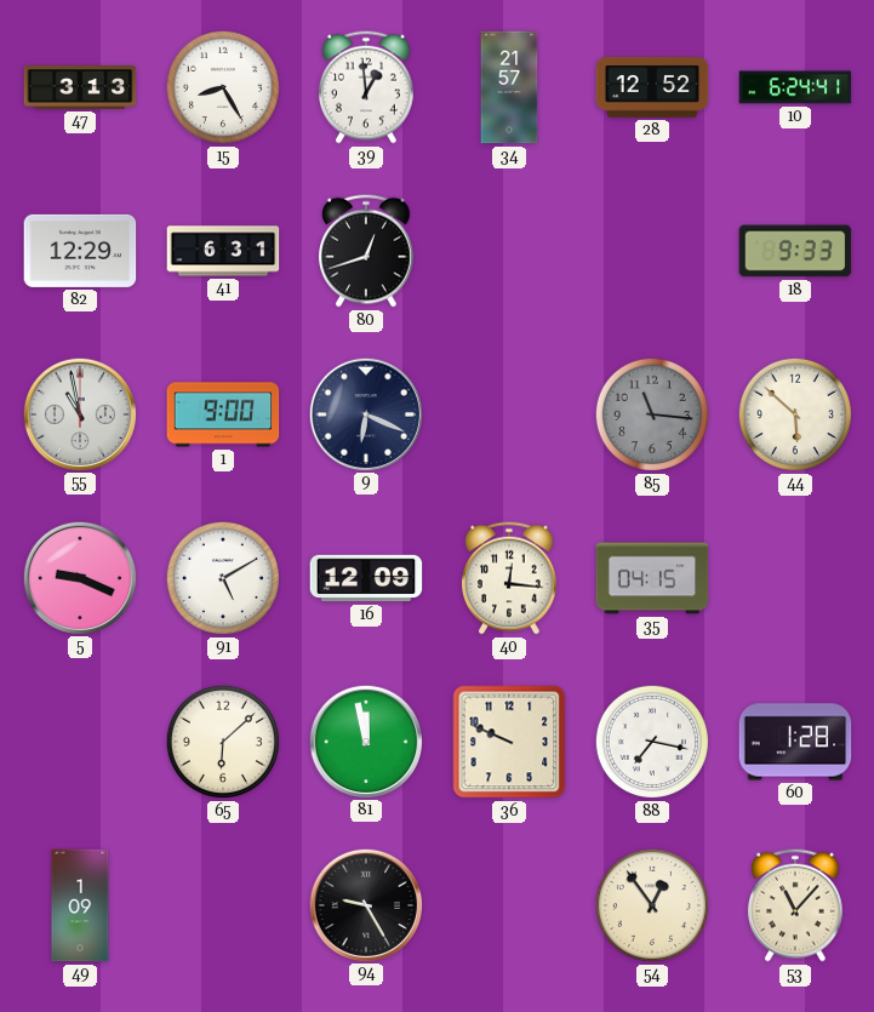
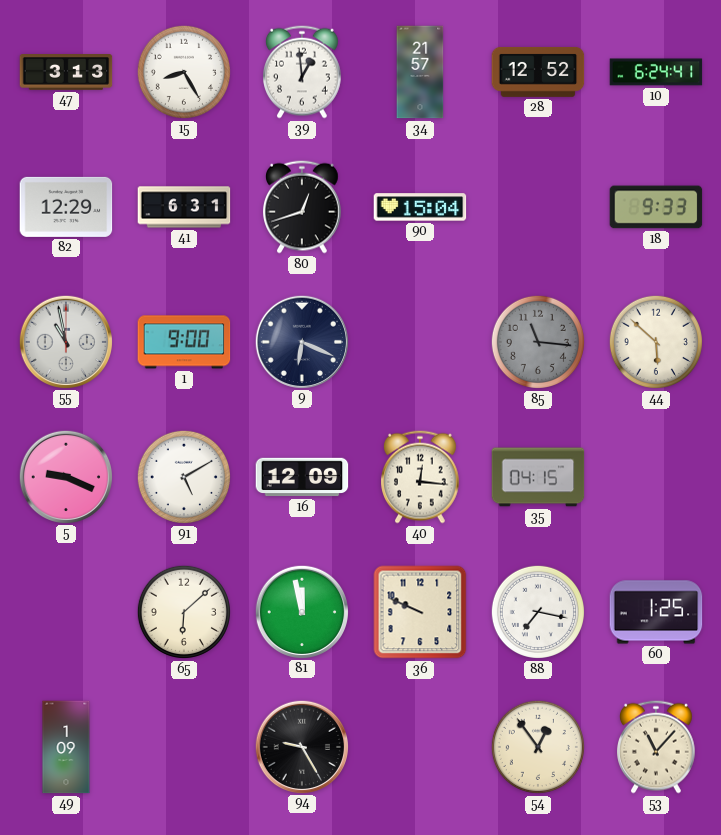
90: none -> 15:04
60: 1:28 -> 1:25
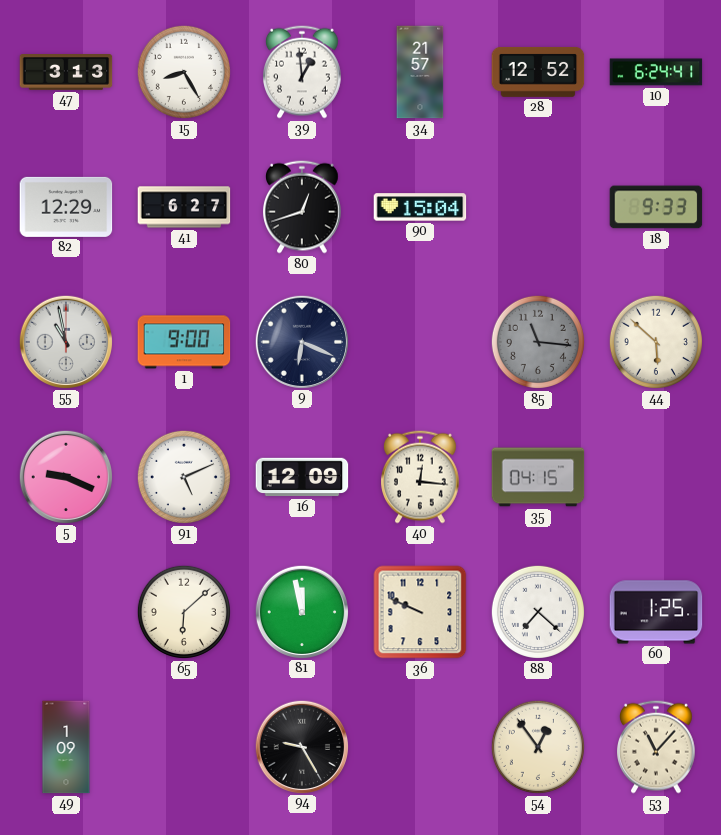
41: 6:31 -> 6:27
91: 5:10 -> 5:11
88: 7:17 -> 7:22
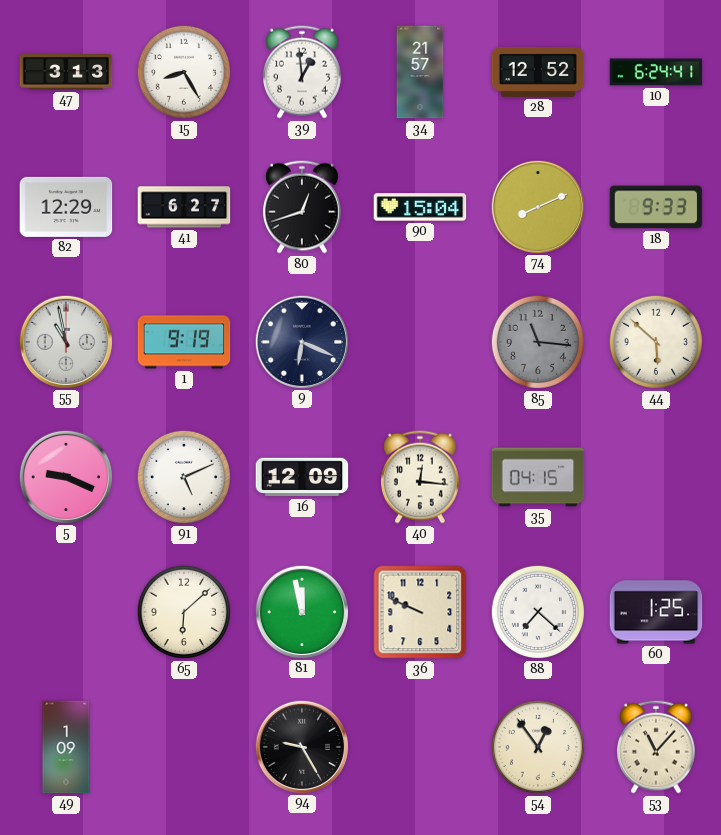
74: none -> 8:11
1: 9:00 -> 9:19
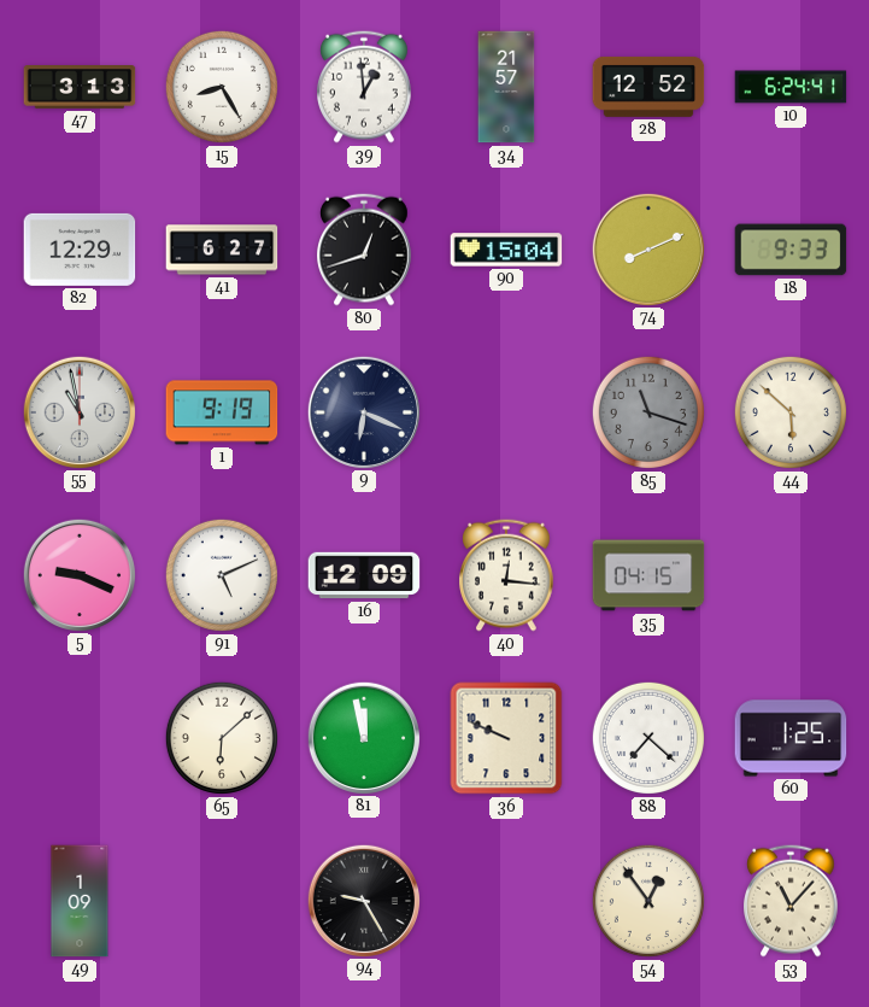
85: 11:16 -> 11:18
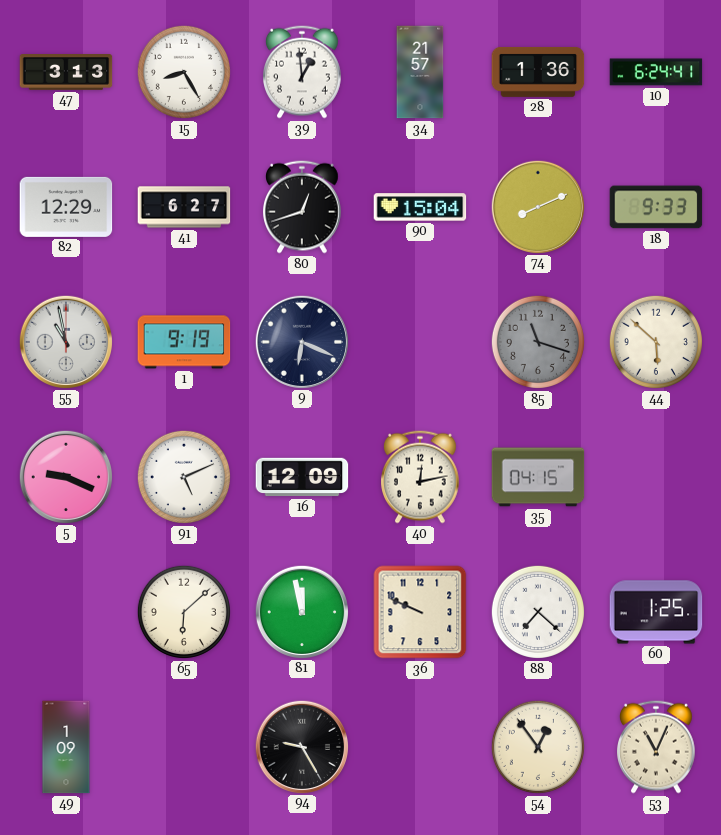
28: 12:52 -> 1:36
40: 12:16 -> 12:13
53: 11:07 -> 11:04
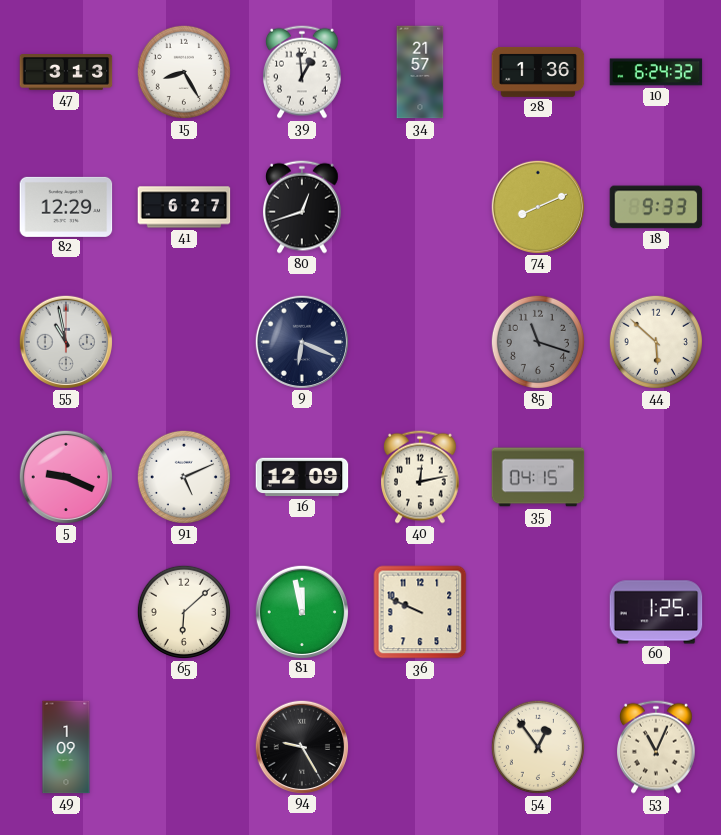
10: 6:24:41 -> 6:24:32
90: 15:04 -> none
1: 9:19 -> none
88: 7:22 -> none
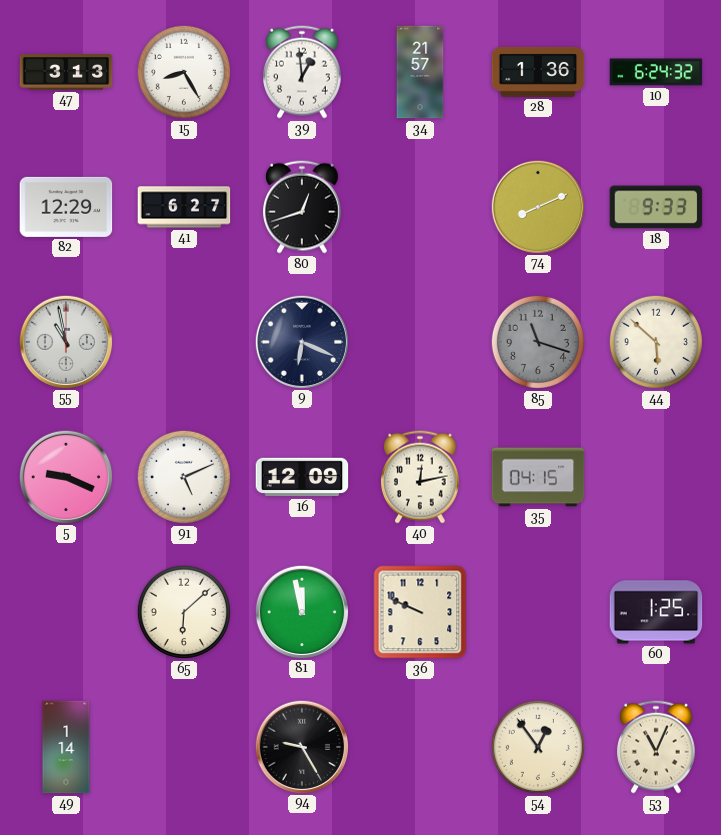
49: 1:09 -> 1:14
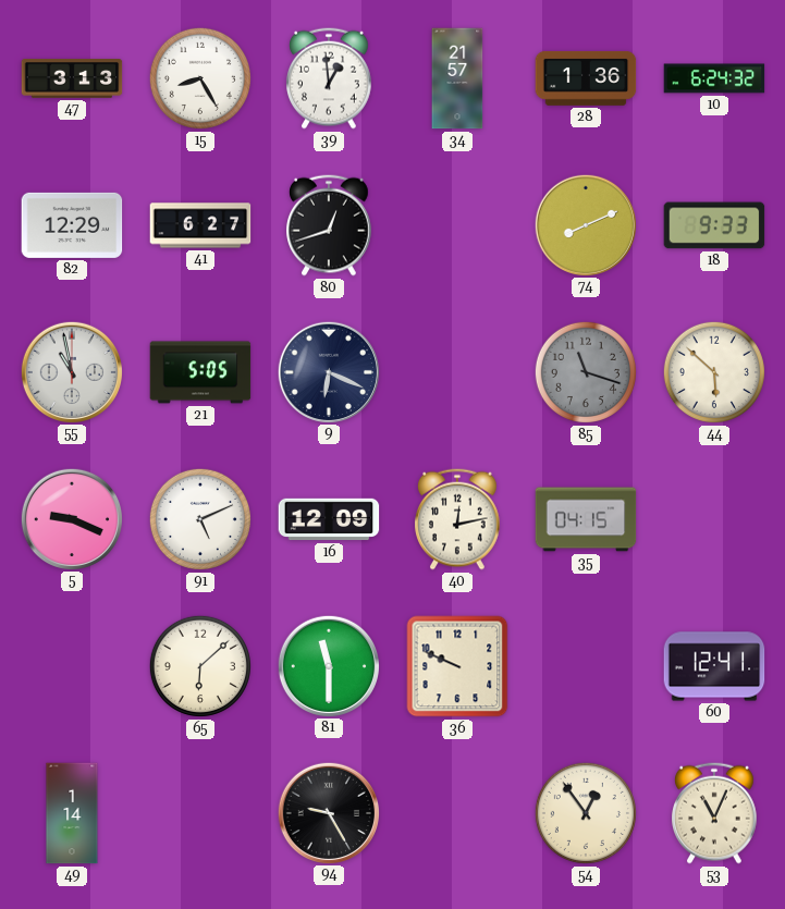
21: none -> 5:05
81: 11:58 -> 11:30
60: 1:25 -> 12:41
